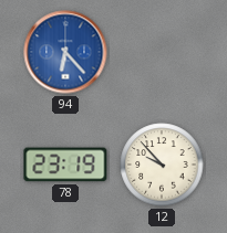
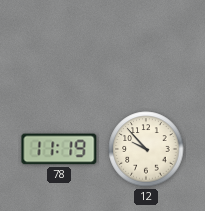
94: 6:23 -> none
78: 23:19 -> 11:19
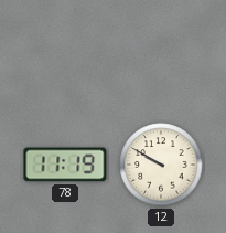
12: 9:53 -> 9:50
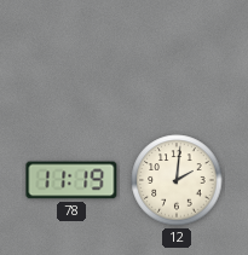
12: 9:50 -> 2:01
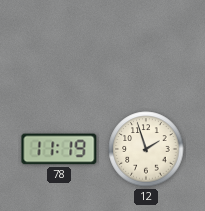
12: 2:01 -> 1:57
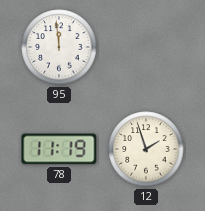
95: none -> 11:59
